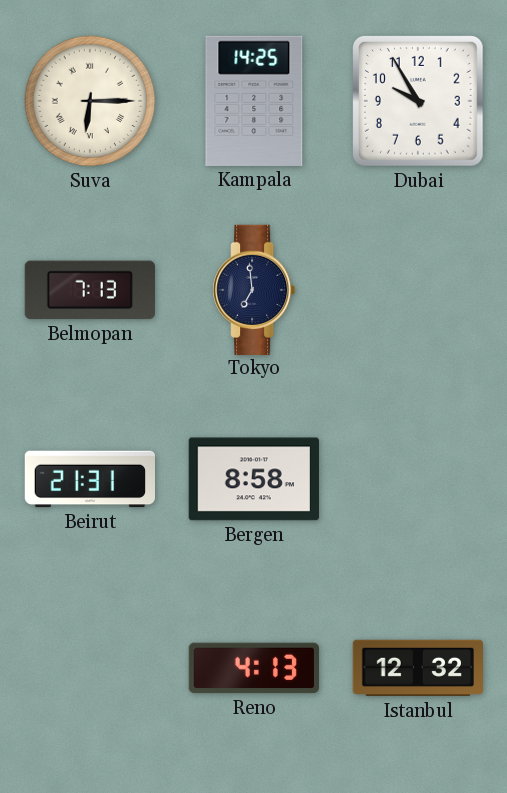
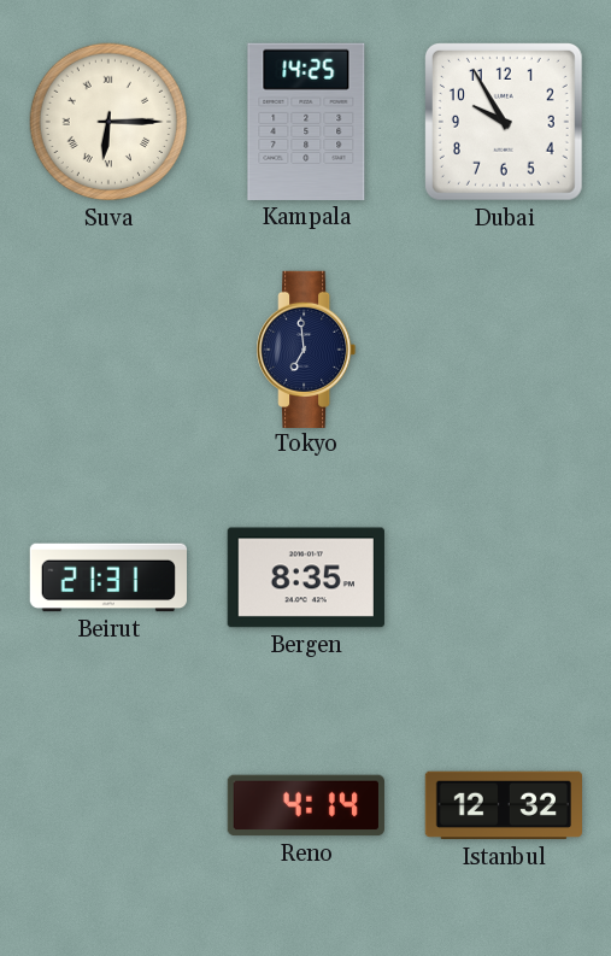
Belmopan: 7:13 -> none
Bergen: 8:58 -> 8:35
Reno: 4:13 -> 4:14
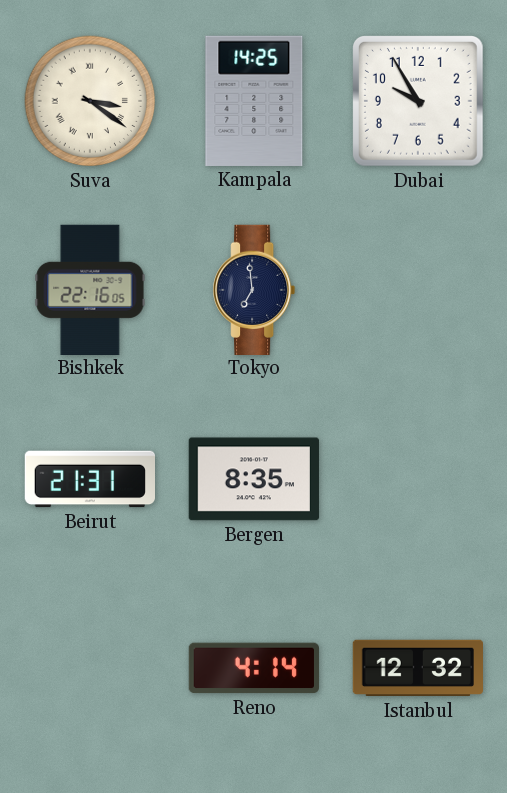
Suva: 6:15 -> 3:21
Bishkek: none -> 22:16
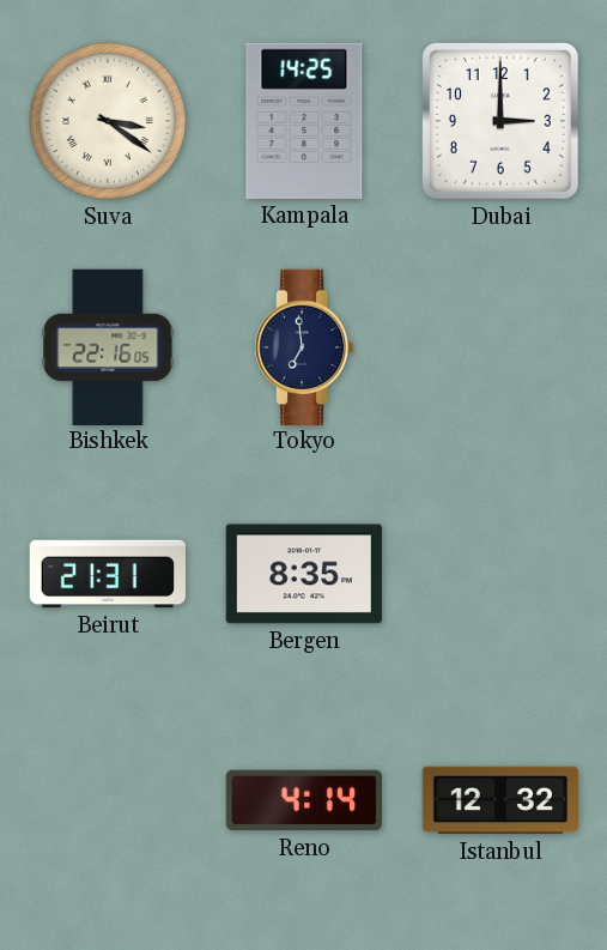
Dubai: 9:55 -> 3:00
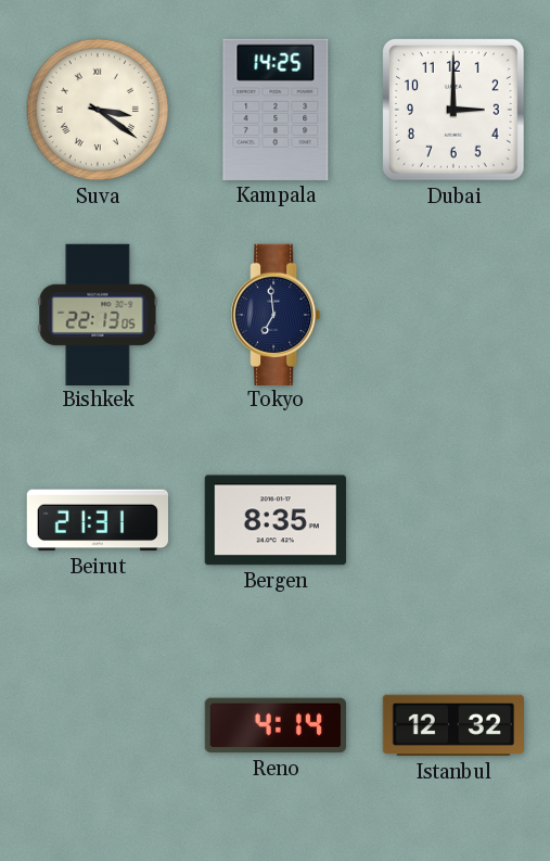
Bishkek: 22:16 -> 22:13
